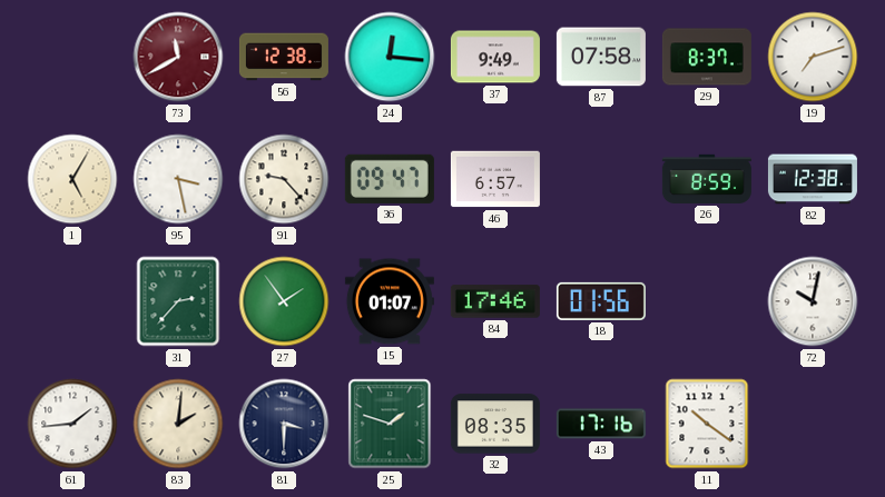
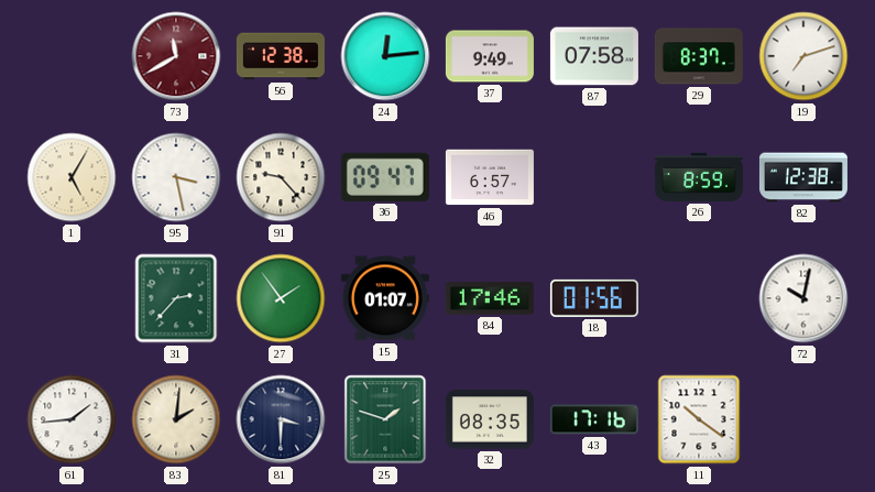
24: 12:16 -> 12:14
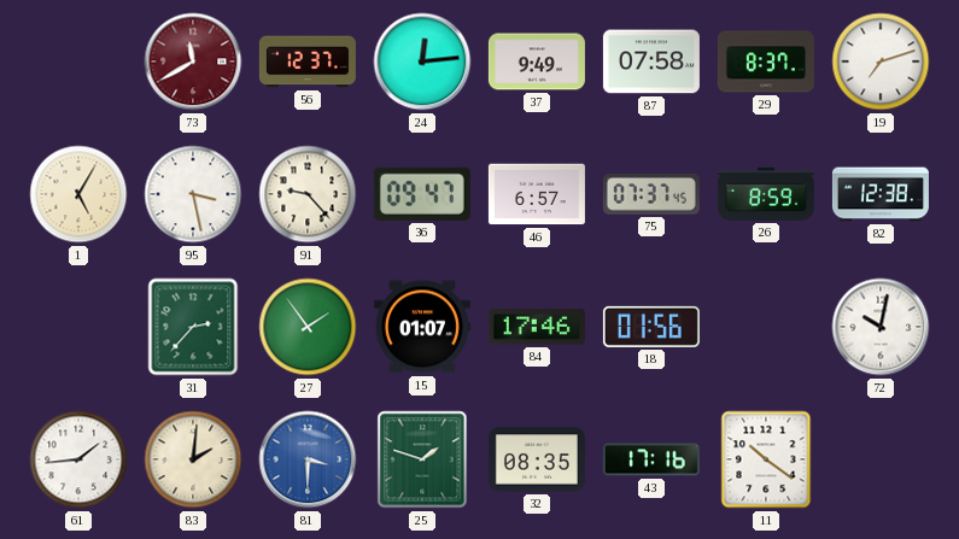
56: 12:38 -> 12:37
75: none -> 07:37
81 dial: navy -> blue
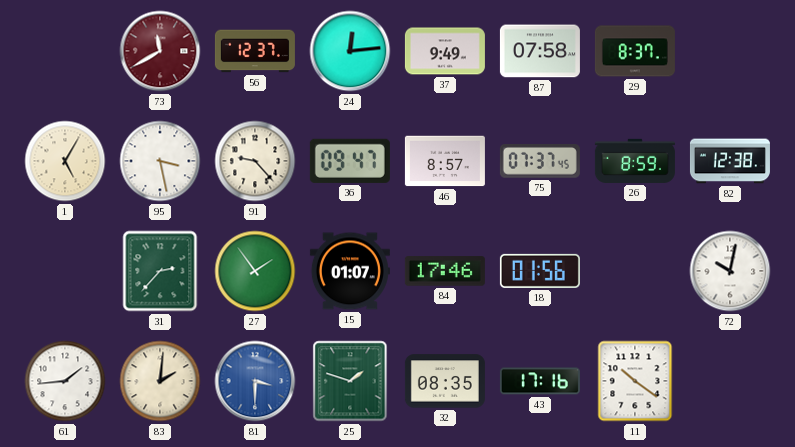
19: 7:12 -> none
46: 6:57 -> 8:57
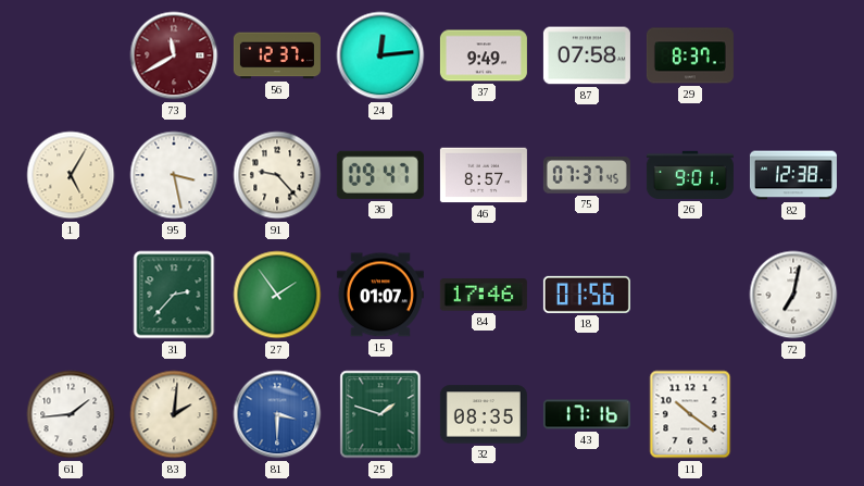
26: 8:59 -> 9:01
72: 10:02 -> 7:02
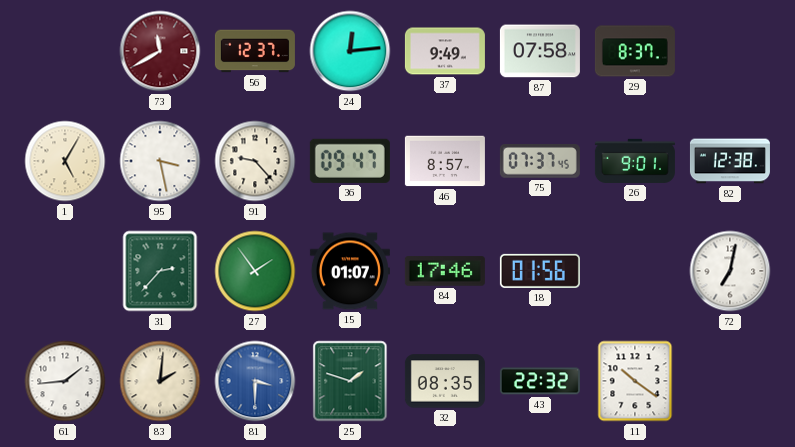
43: 17:16 -> 22:32
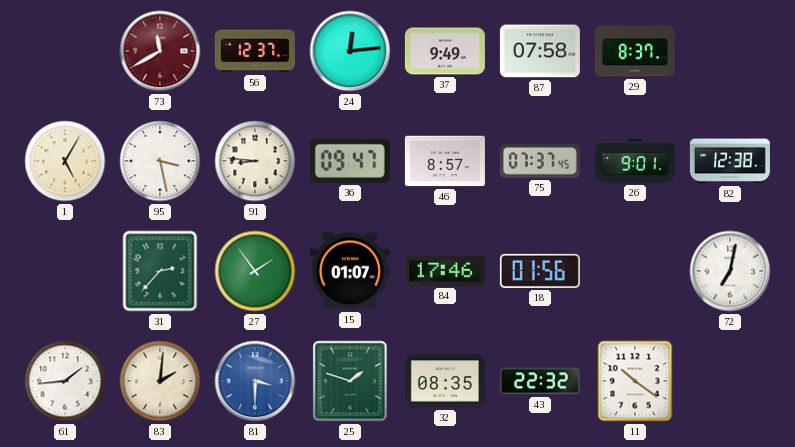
91: 9:23 -> 8:46
